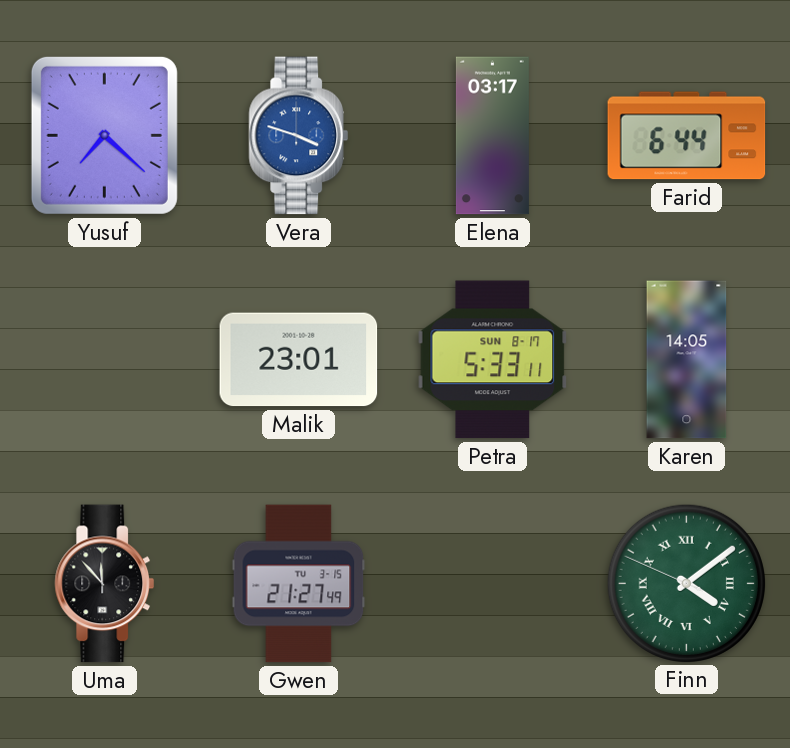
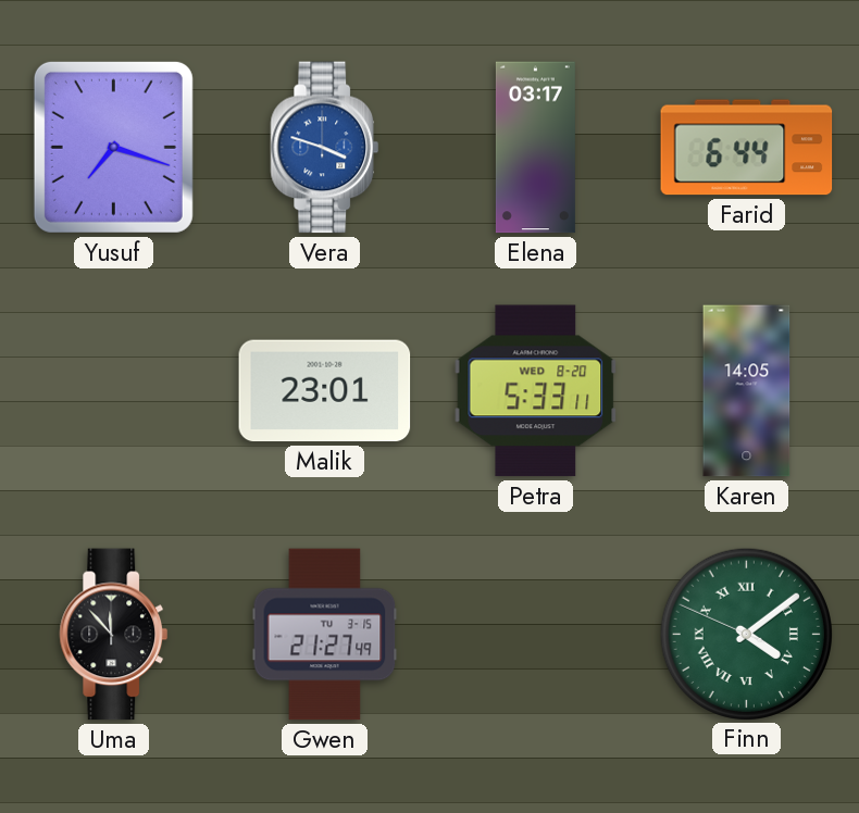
Yusuf: 7:22 -> 7:18
Petra date: SUN 8-17 -> WED 8-20
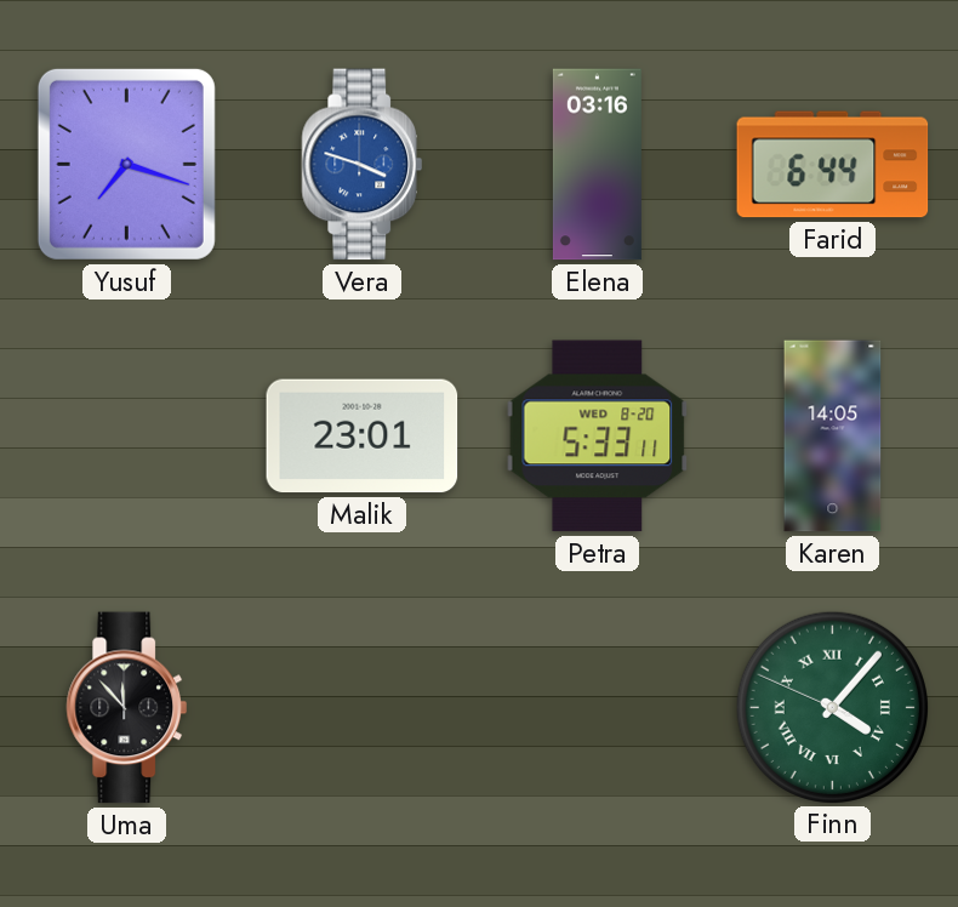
Elena: 03:17 -> 03:16
Gwen: 21:27 -> none
Finn: 4:08 -> 4:06
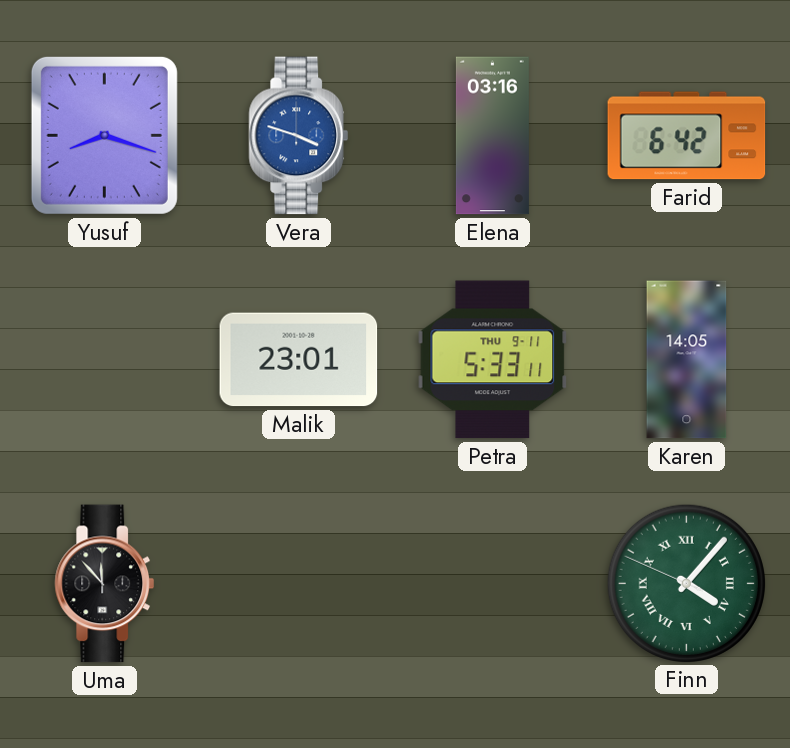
Yusuf: 7:18 -> 8:18
Farid: 6:44 -> 6:42
Petra date: WED 8-20 -> THU 9-11
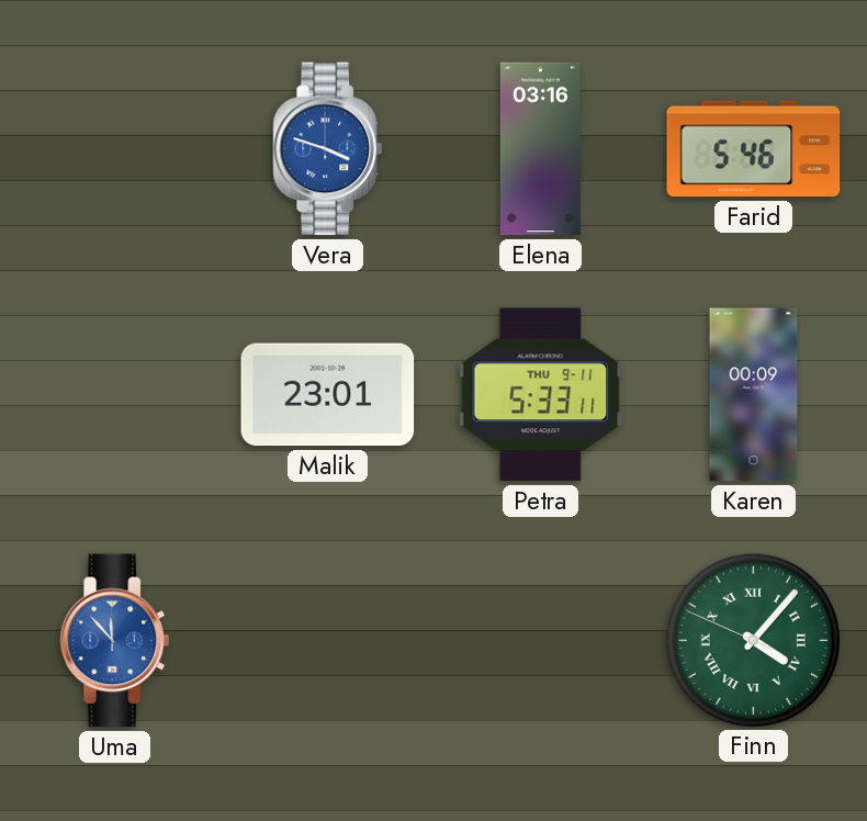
Yusuf: 8:18 -> none
Farid: 6:42 -> 5:46
Karen: 14:05 -> 00:09
Uma dial: black -> blue
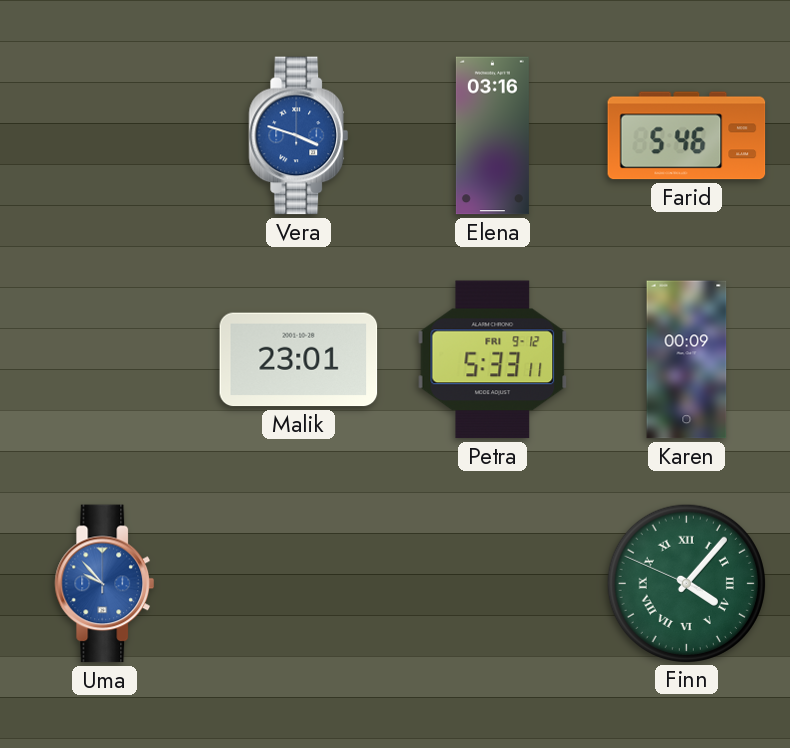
Petra date: THU 9-11 -> FRI 9-12
Uma: 11:53 -> 9:53
